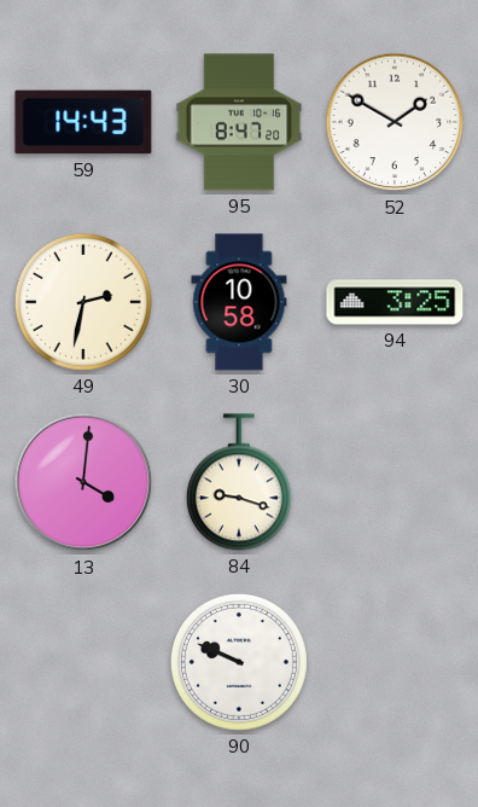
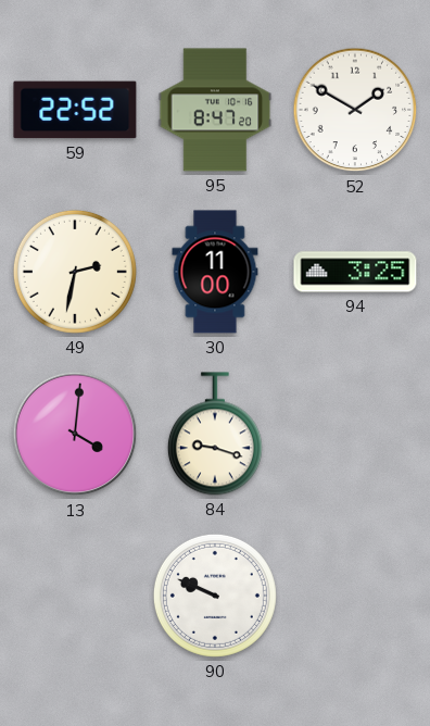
59: 14:43 -> 22:52
30: 10:58 -> 11:00
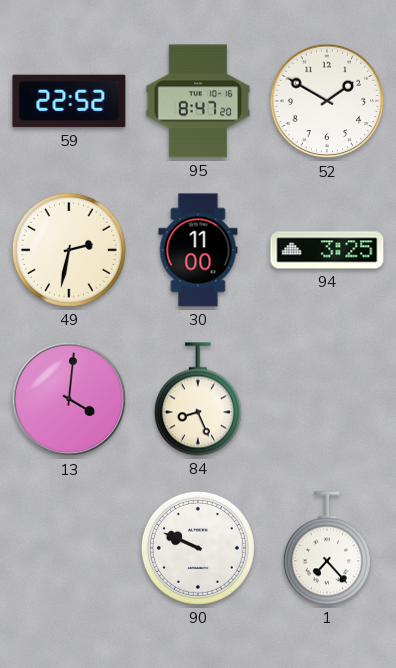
84: 9:18 -> 8:26
1: none -> 7:23
